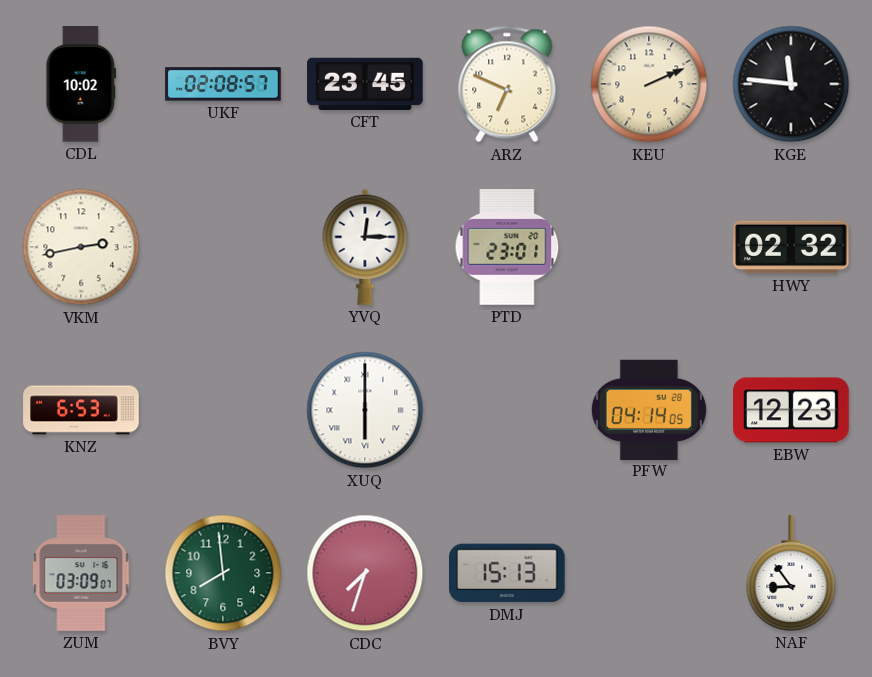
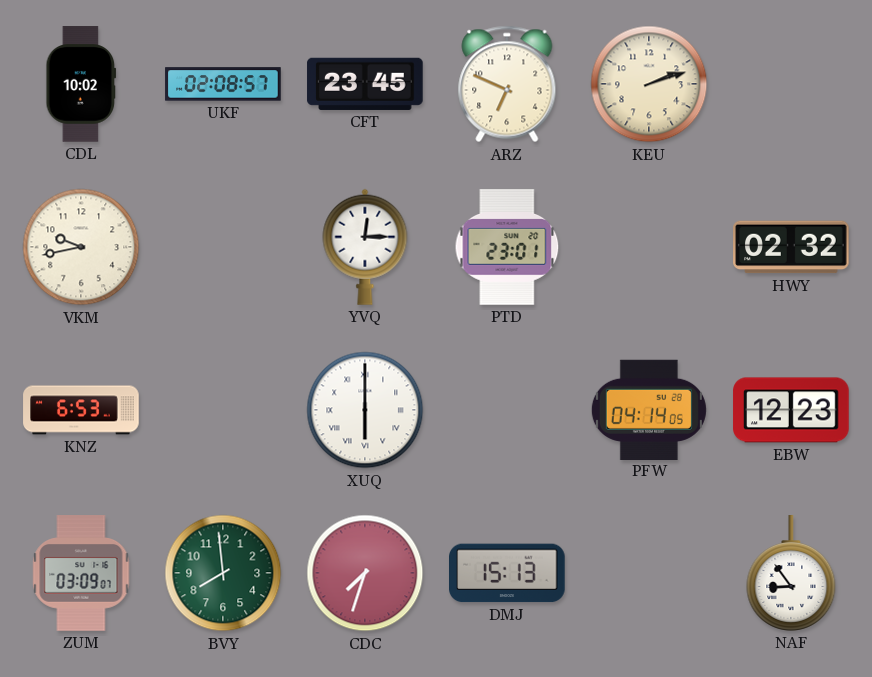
KEU: 2:11 -> 2:12
KGE: 11:46 -> none
VKM: 2:43 -> 9:43
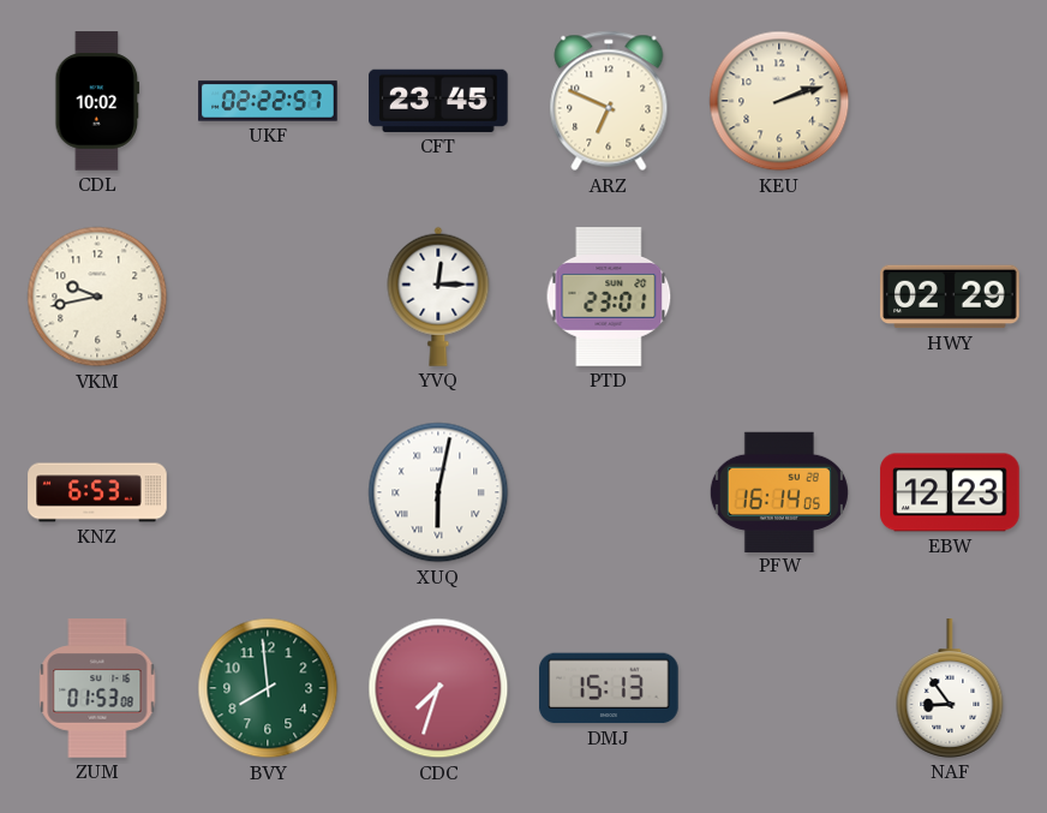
UKF: 02:08 -> 02:22
HWY: 02:32 -> 02:29
XUQ: 6:00 -> 6:02
PFW: 04:14 -> 16:14
ZUM: 03:09 -> 01:53
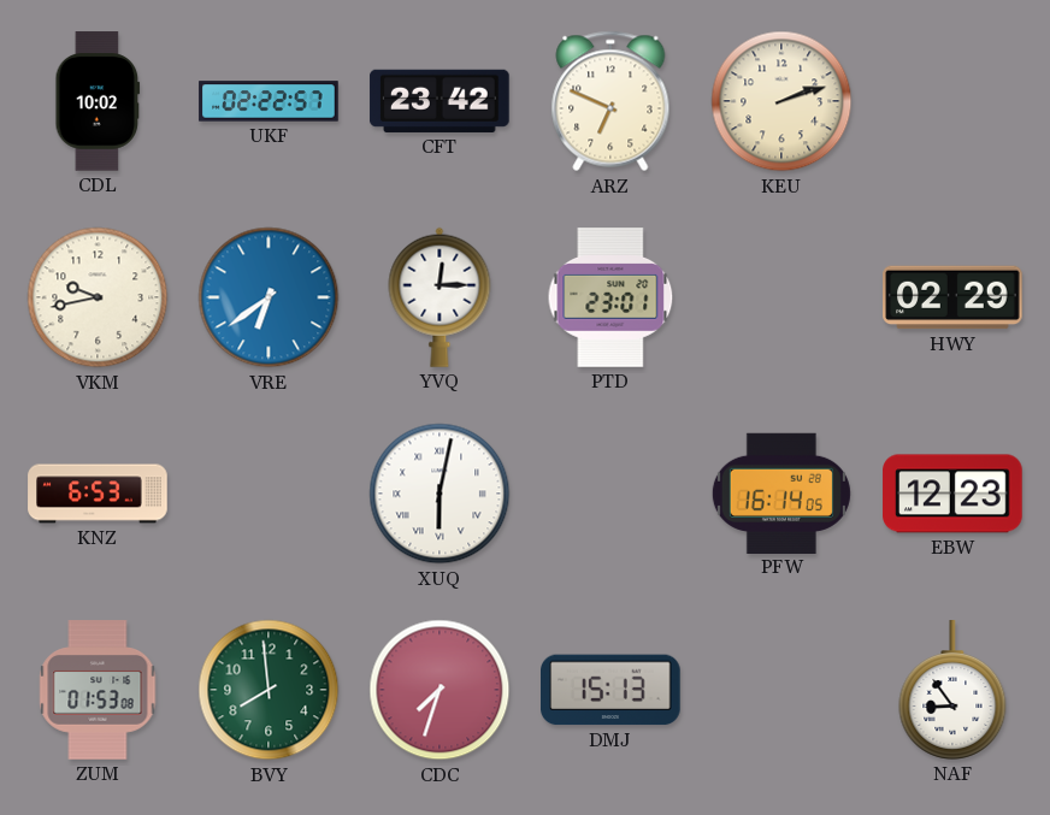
CFT: 23:45 -> 23:42
VRE: none -> 6:39
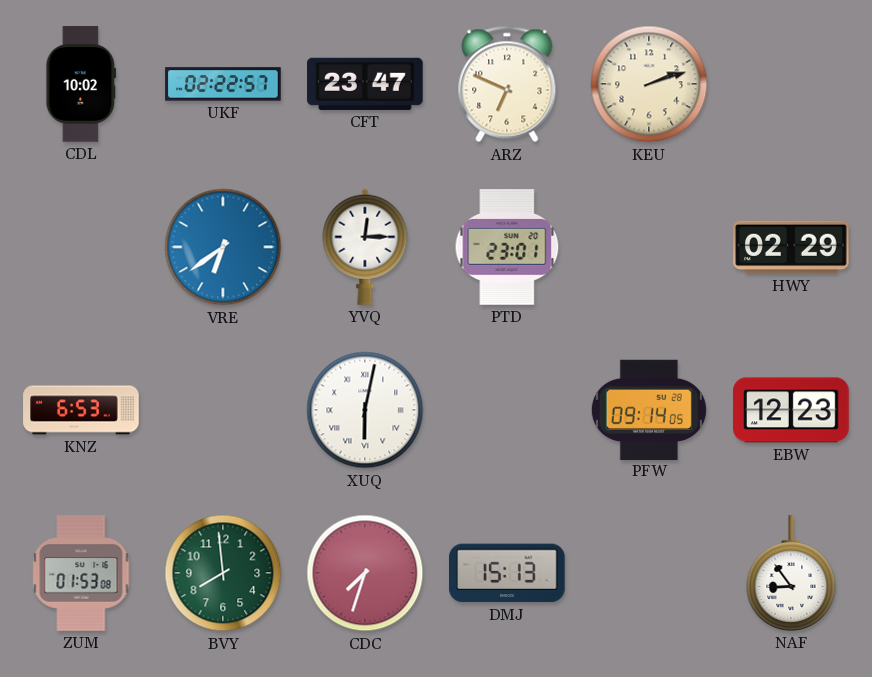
CFT: 23:42 -> 23:47
VKM: 9:43 -> none
PFW: 16:14 -> 09:14
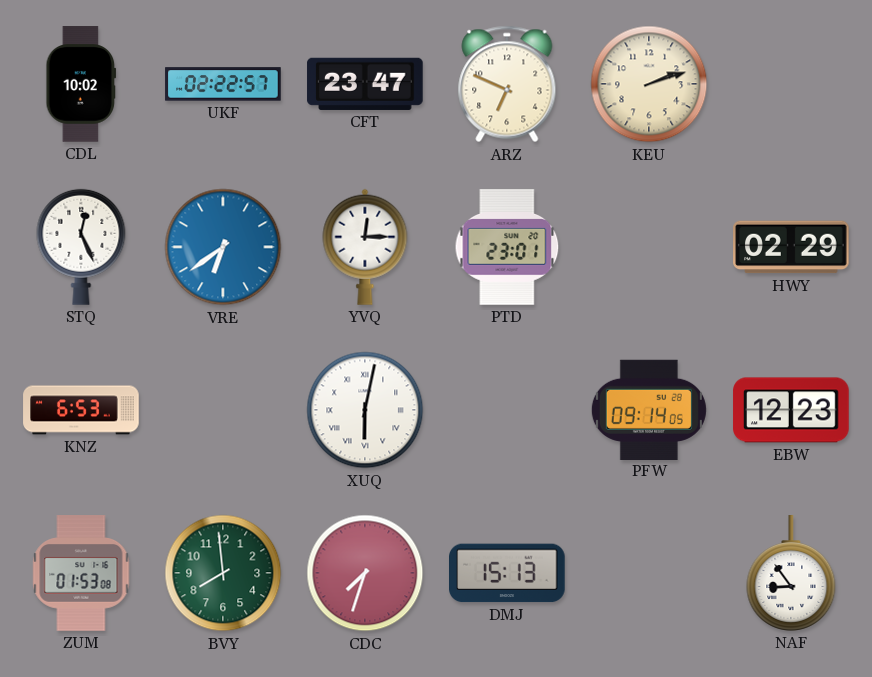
STQ: none -> 12:26
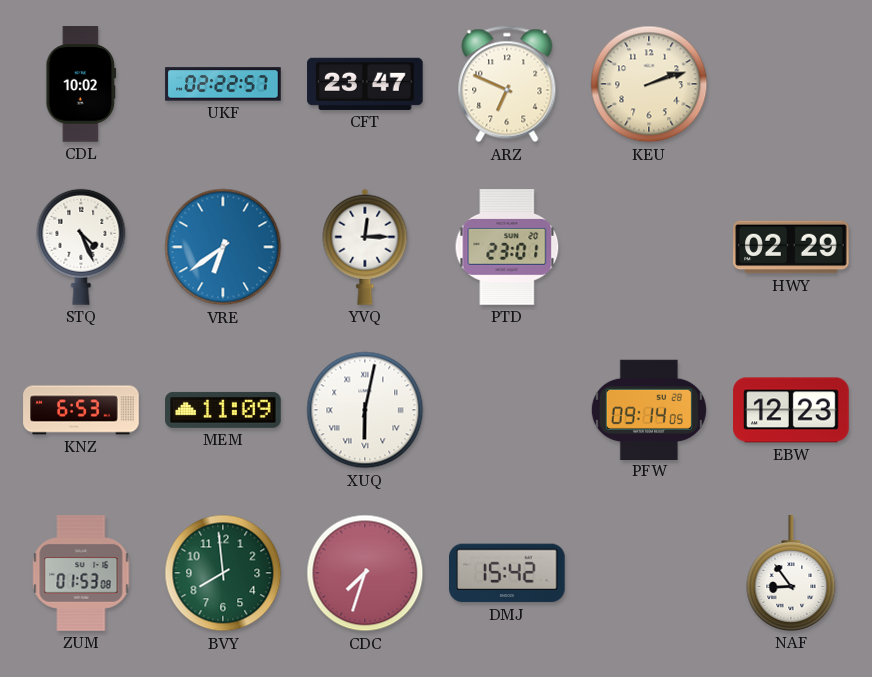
STQ: 12:26 -> 4:26
MEM: none -> 11:09
DMJ: 15:13 -> 15:42
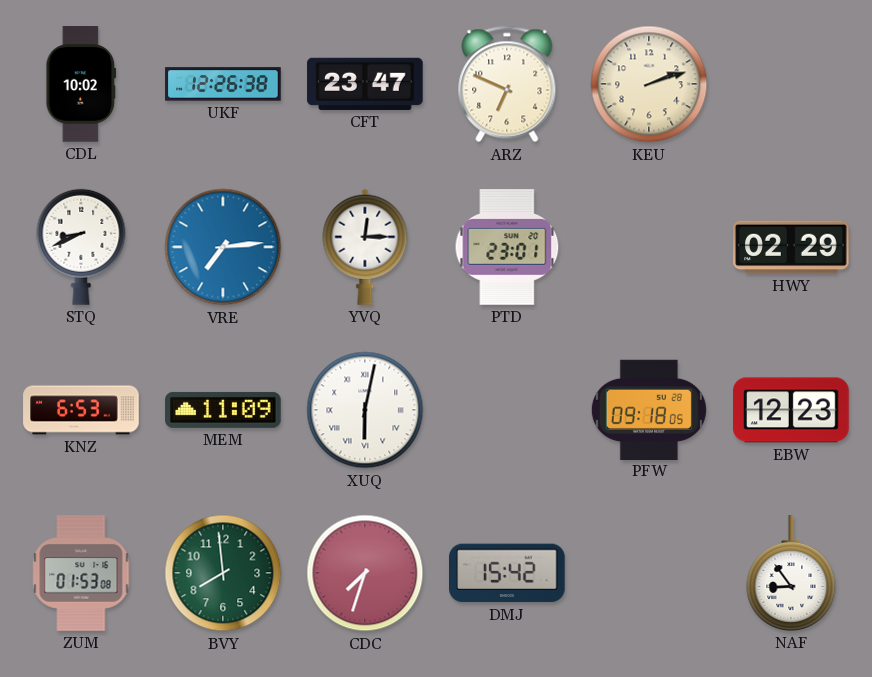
UKF: 02:22 -> 12:26
STQ: 4:26 -> 8:41
VRE: 6:39 -> 7:14
PFW: 09:14 -> 09:18
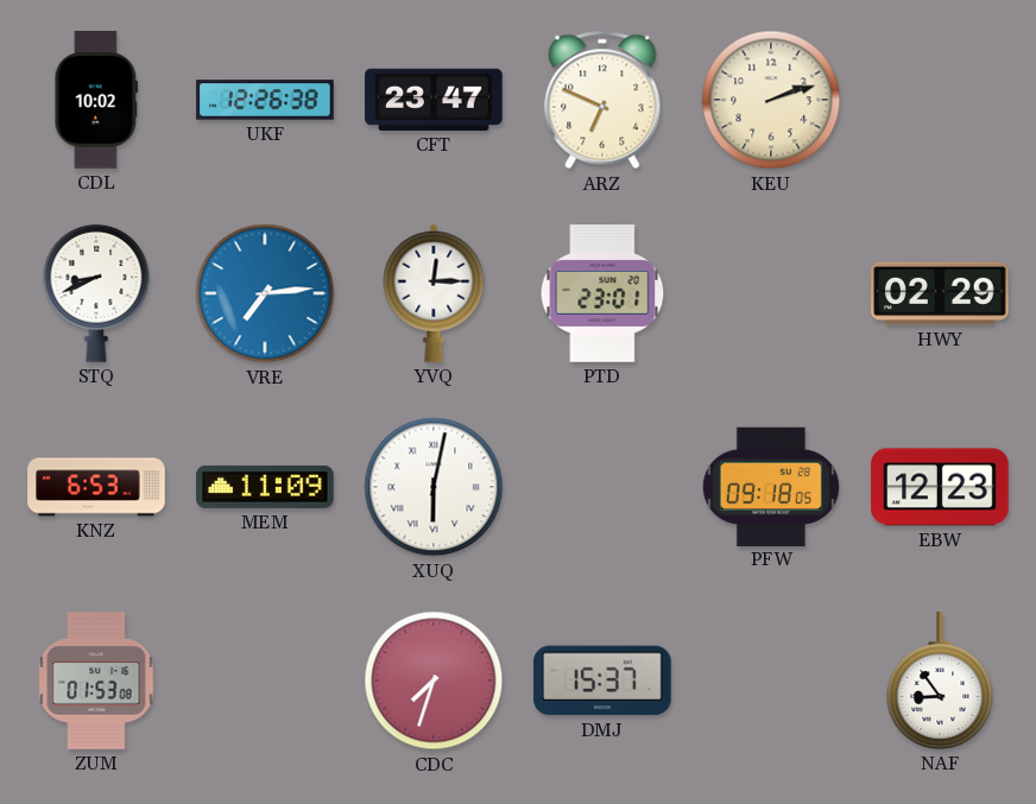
BVY: 7:59 -> none
DMJ: 15:42 -> 15:37
